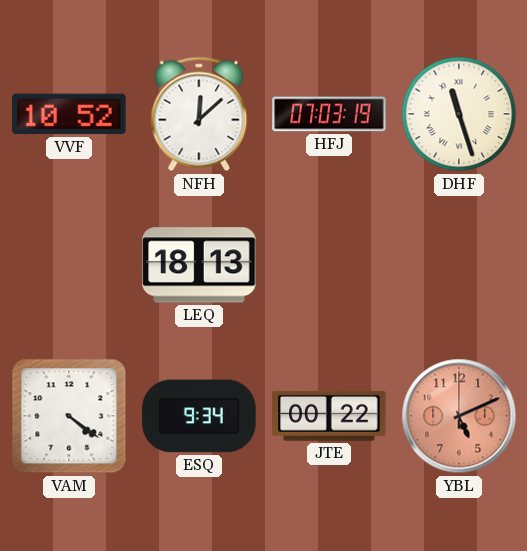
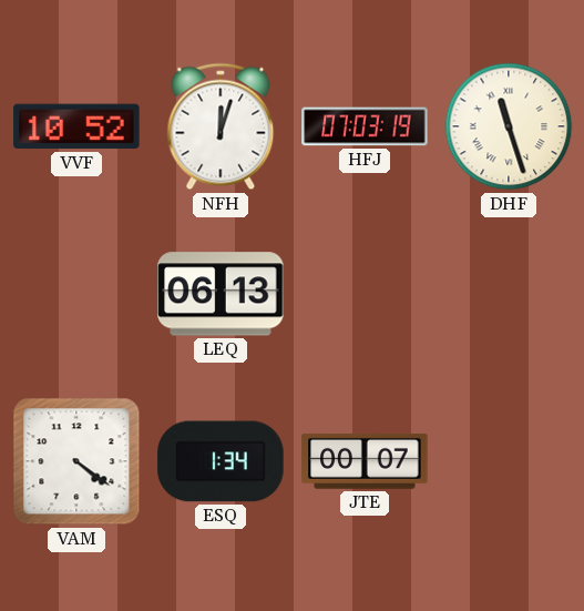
NFH: 12:08 -> 12:03
LEQ: 18:13 -> 06:13
ESQ: 9:34 -> 1:34
JTE: 00:22 -> 00:07
YBL: 5:11 -> none
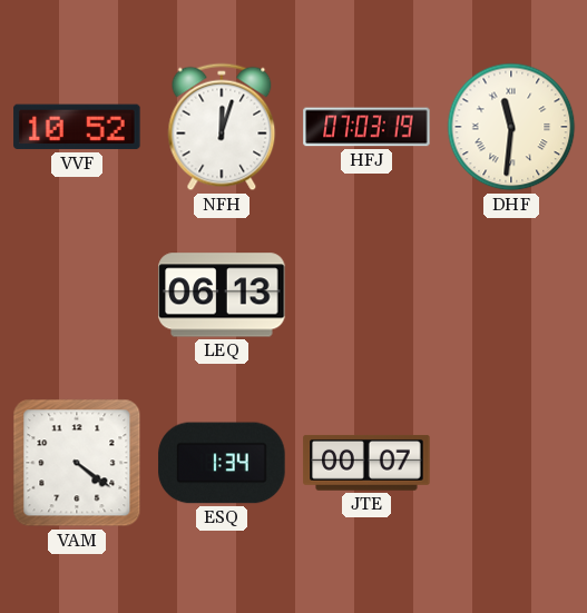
DHF: 11:27 -> 11:31
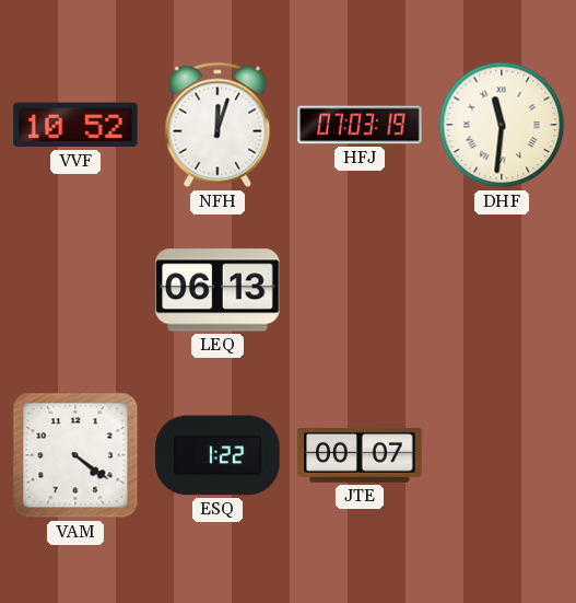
ESQ: 1:34 -> 1:22
